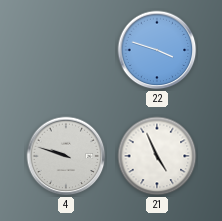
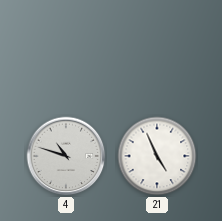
22: 3:48 -> none
4: 9:48 -> 10:48
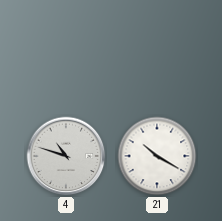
21: 4:56 -> 10:20
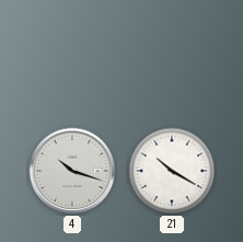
4: 10:48 -> 10:18
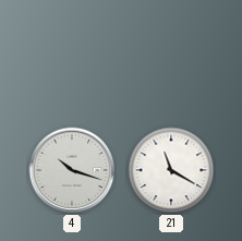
21: 10:20 -> 11:20
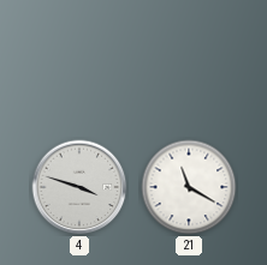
4: 10:18 -> 3:48
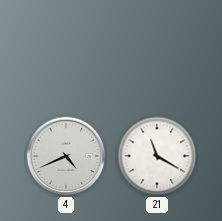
4: 3:48 -> 4:41
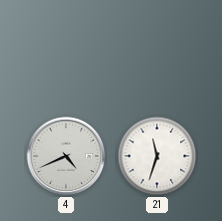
21: 11:20 -> 11:33
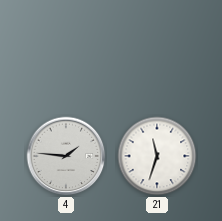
4: 4:41 -> 1:46
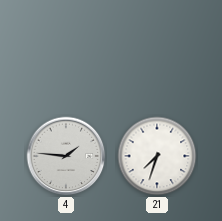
21: 11:33 -> 7:33
